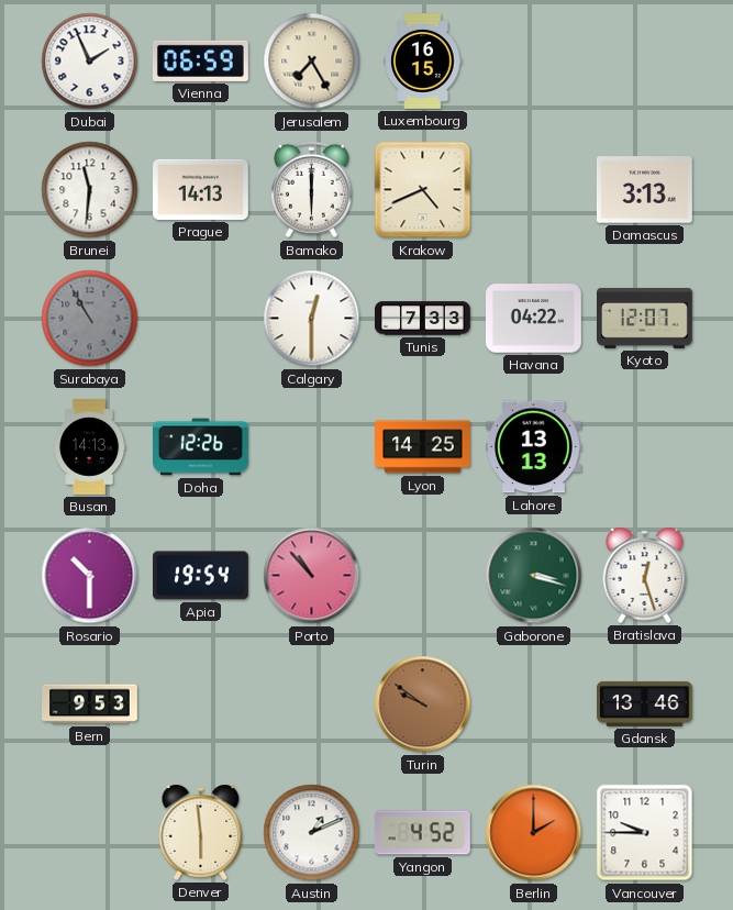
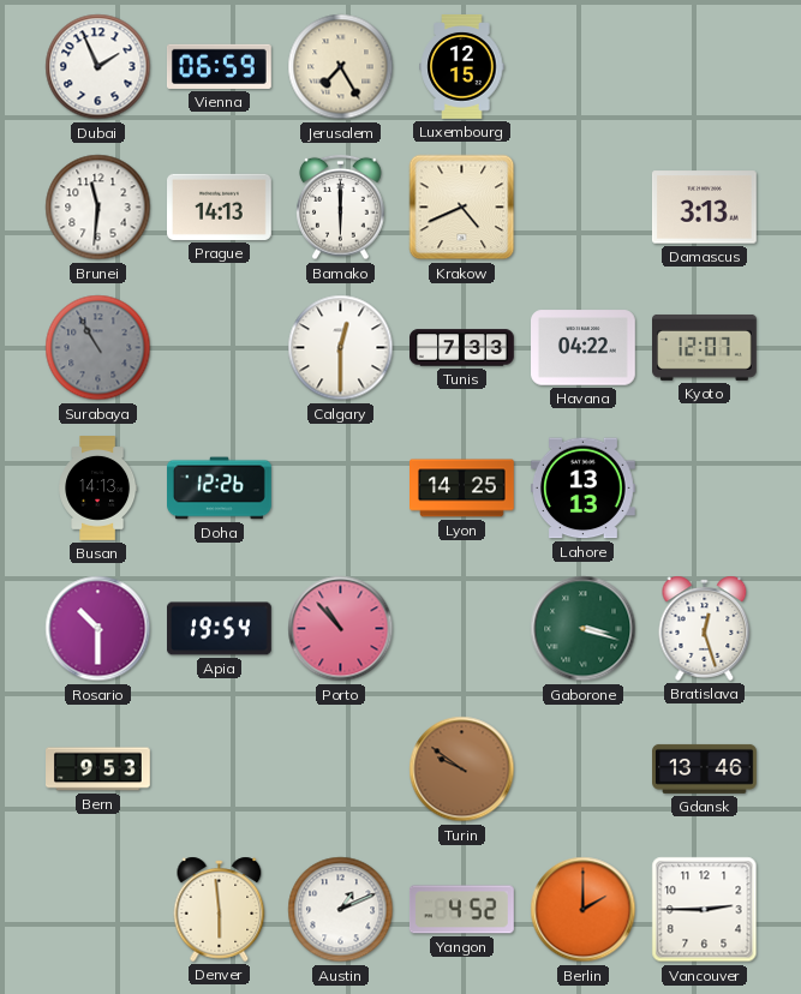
Luxembourg: 16:15 -> 12:15
Vancouver: 9:45 -> 2:45
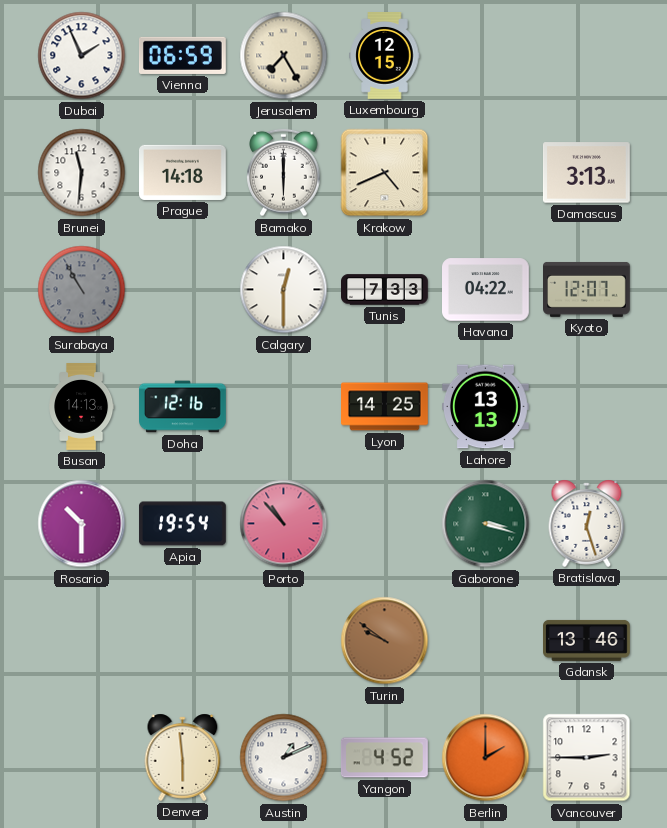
Prague: 14:13 -> 14:18
Doha: 12:26 -> 12:16
Bern: 9:53 -> none
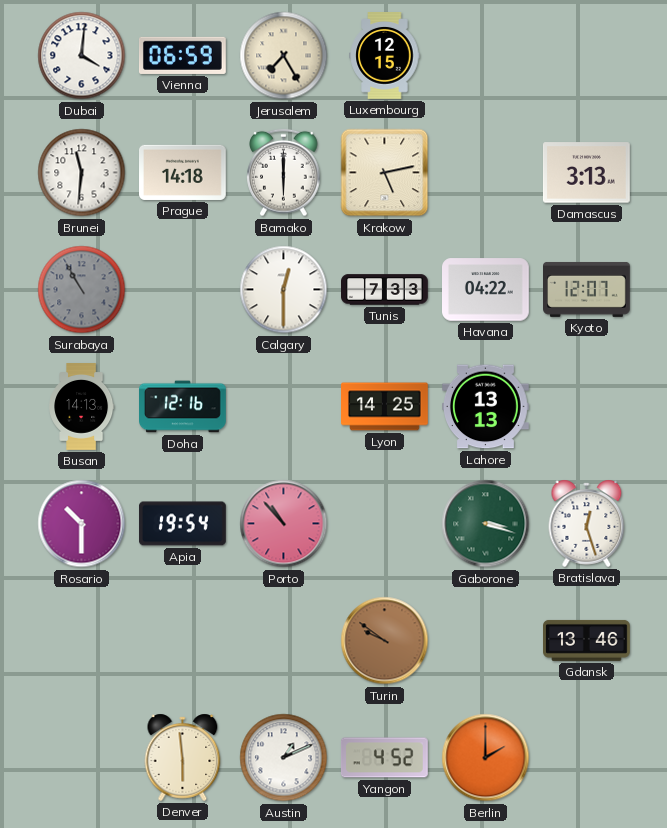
Dubai: 1:56 -> 4:01
Krakow: 4:41 -> 5:13
Vancouver: 2:45 -> none
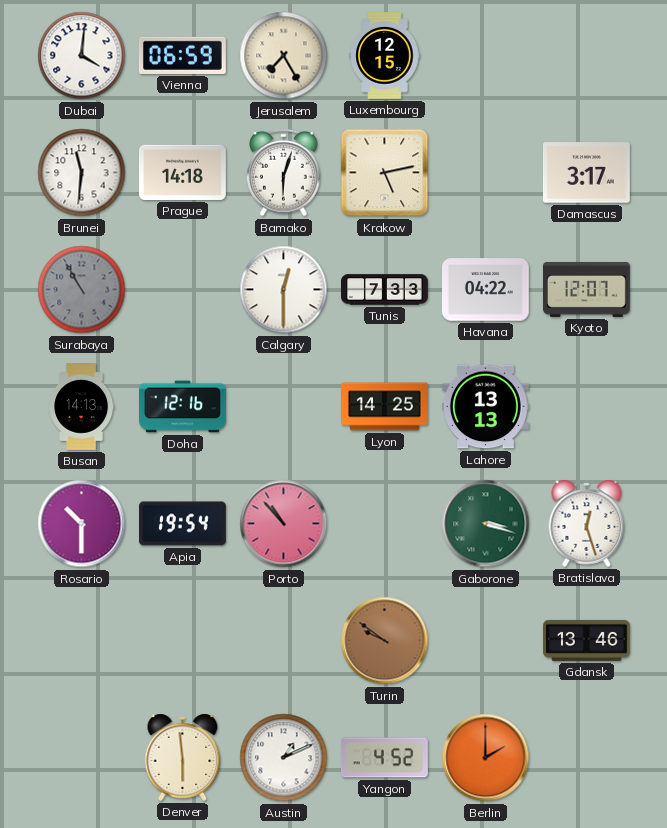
Bamako: 6:00 -> 6:03
Damascus: 3:13 -> 3:17
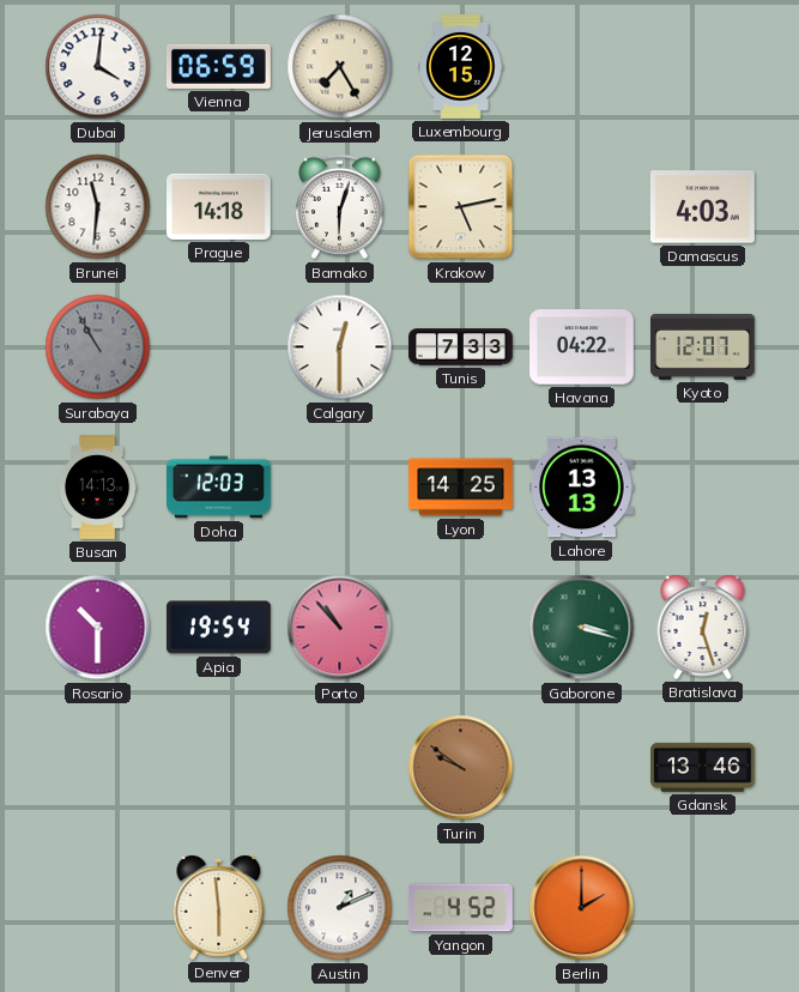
Damascus: 3:17 -> 4:03
Doha: 12:16 -> 12:03
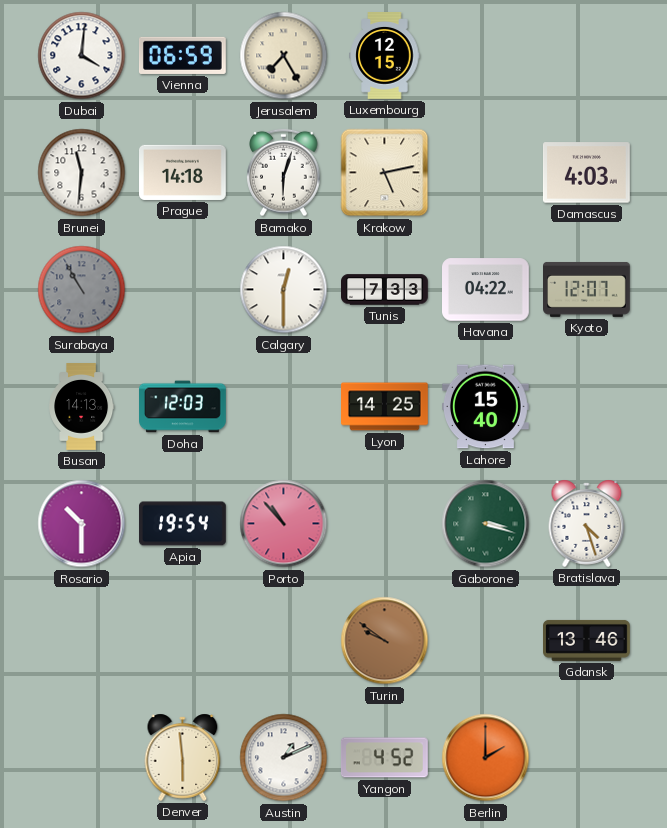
Lahore: 13:13 -> 15:40
Bratislava: 12:27 -> 4:27
